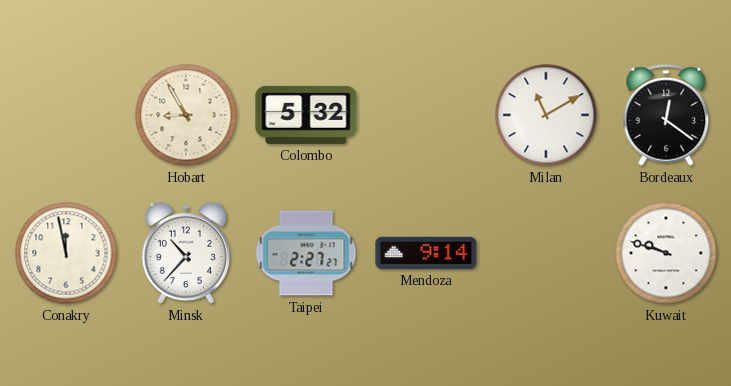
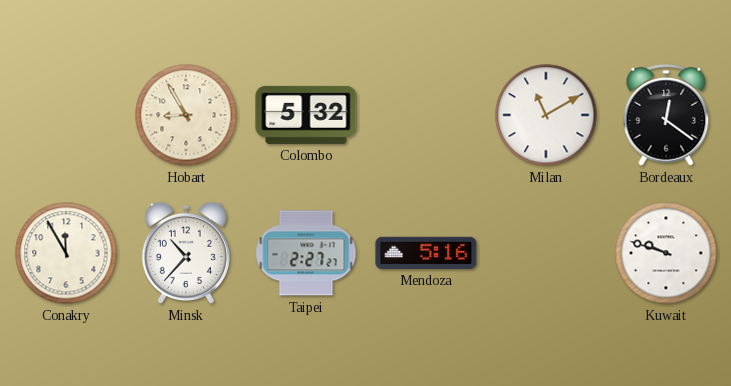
Conakry: 11:58 -> 11:55
Mendoza: 9:14 -> 5:16
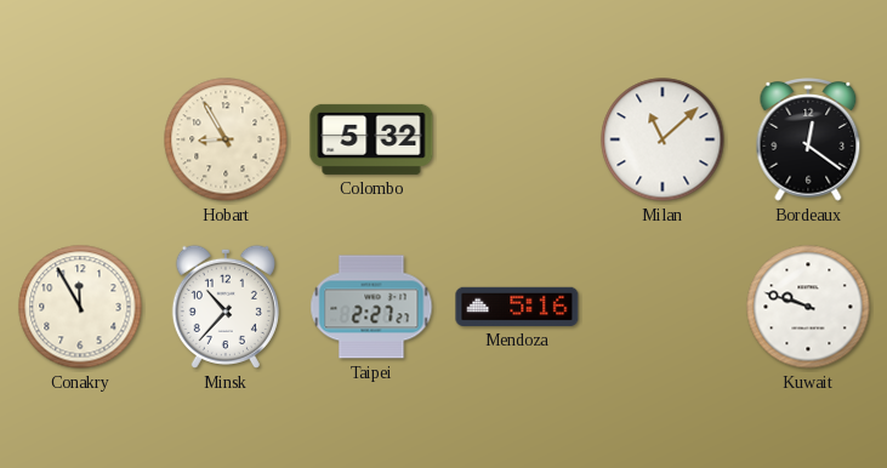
Milan: 11:10 -> 11:08
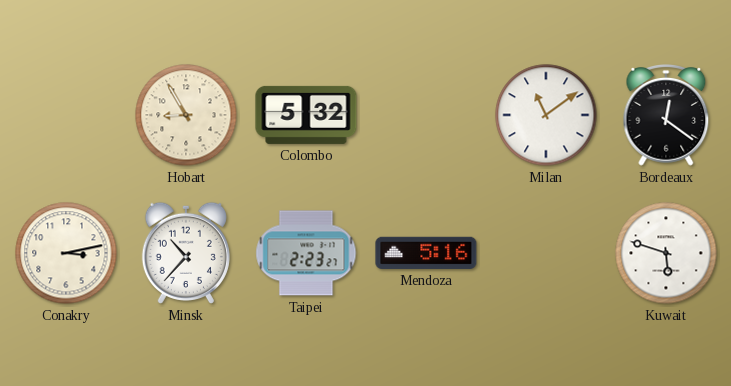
Milan: 11:08 -> 11:09
Conakry: 11:55 -> 3:13
Taipei: 2:27 -> 2:23
Kuwait: 9:48 -> 5:48
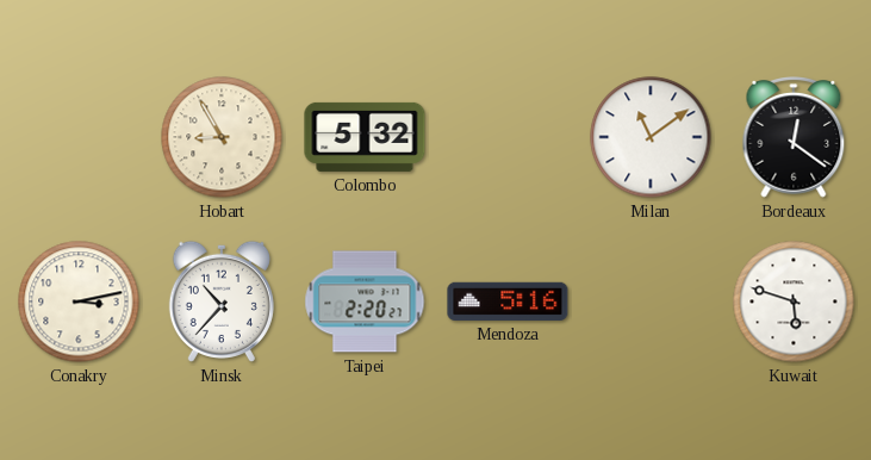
Taipei: 2:23 -> 2:20
